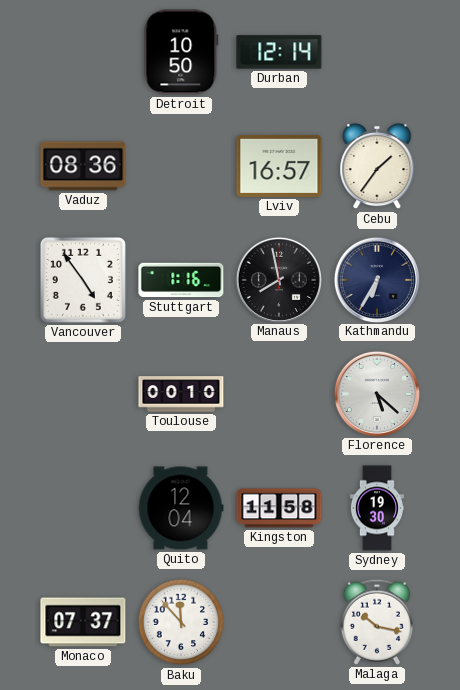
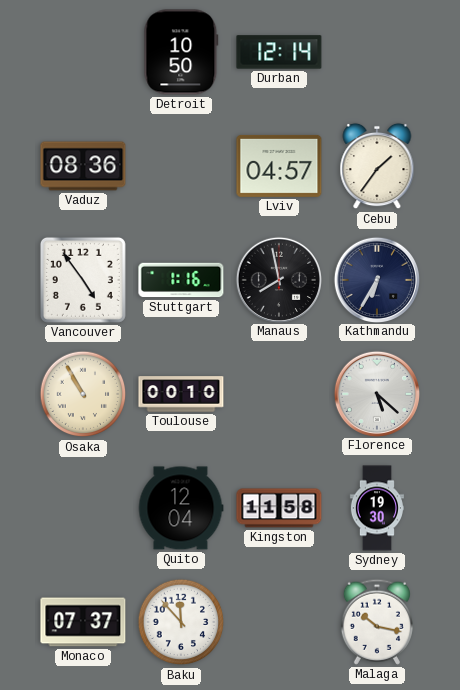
Lviv: 16:57 -> 04:57
Osaka: none -> 10:55
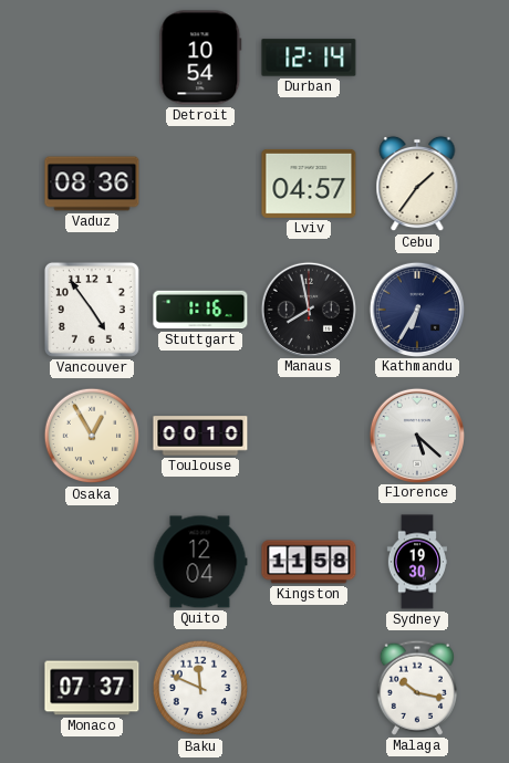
Detroit: 10:50 -> 10:54
Osaka: 10:55 -> 12:55
Baku: 11:53 -> 11:49
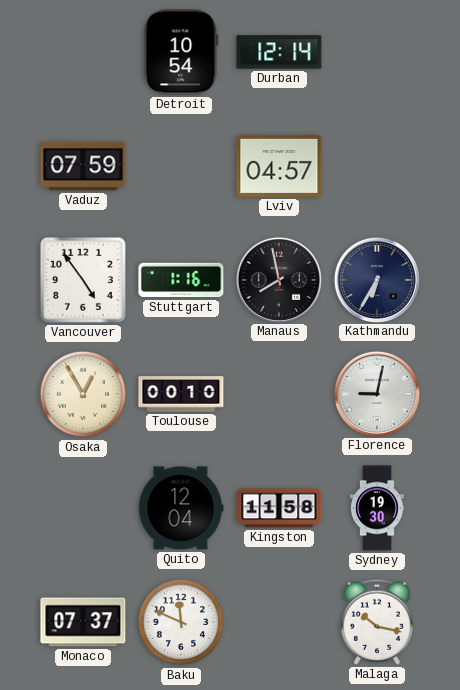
Vaduz: 08:36 -> 07:59
Cebu: 1:36 -> none
Florence: 5:22 -> 9:02
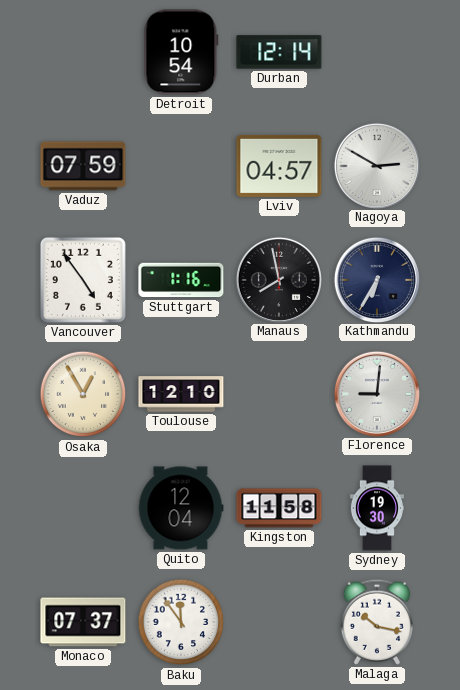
Nagoya: none -> 2:50
Toulouse: 00:10 -> 12:10
Florence: 9:02 -> 9:01
Baku: 11:49 -> 11:54
